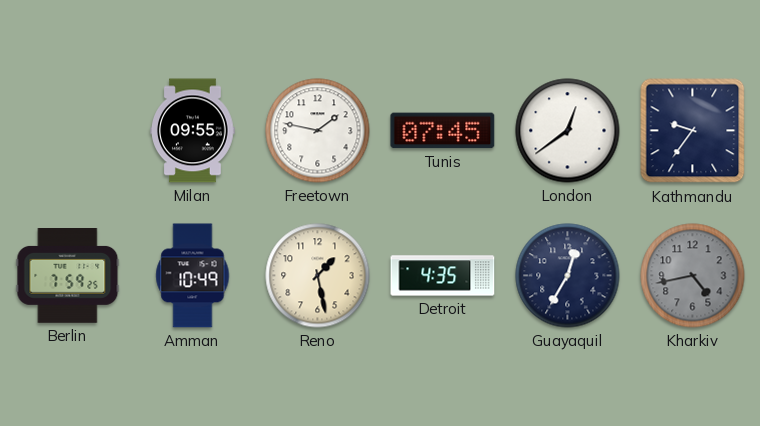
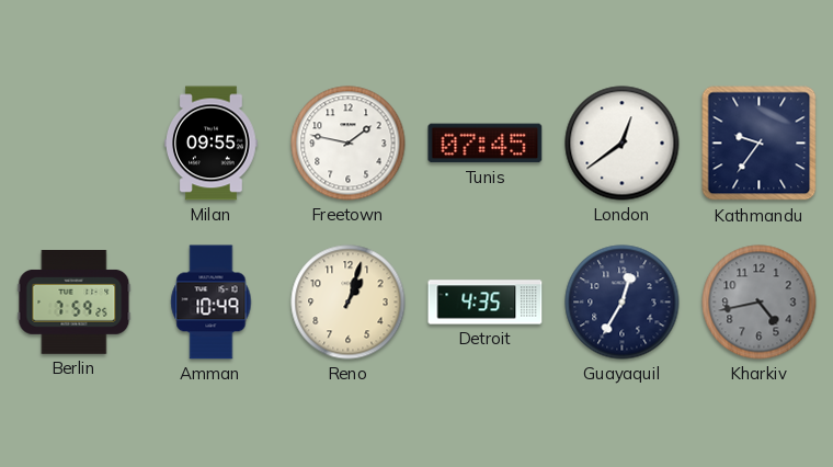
Reno: 1:28 -> 1:03
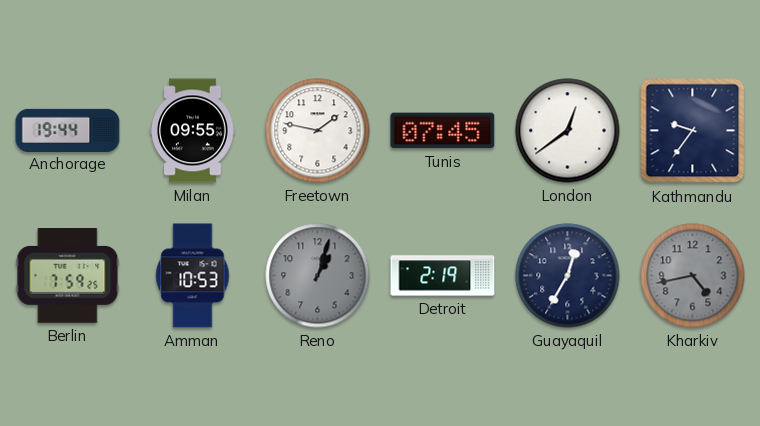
Anchorage: none -> 19:44
Amman: 10:49 -> 10:53
Reno dial: cream -> grey
Detroit: 4:35 -> 2:19
